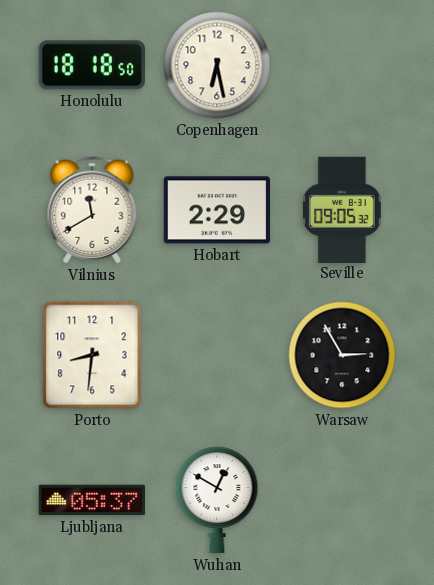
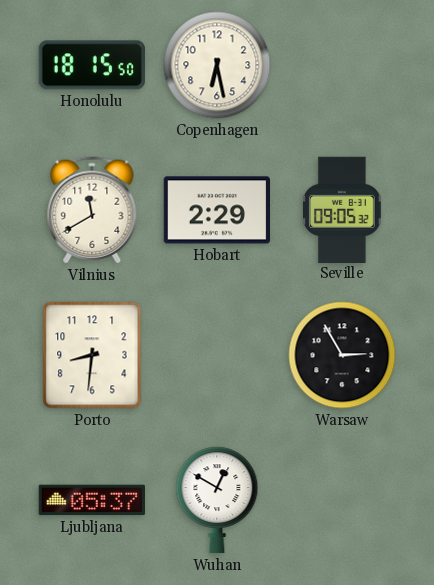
Honolulu: 18:18 -> 18:15
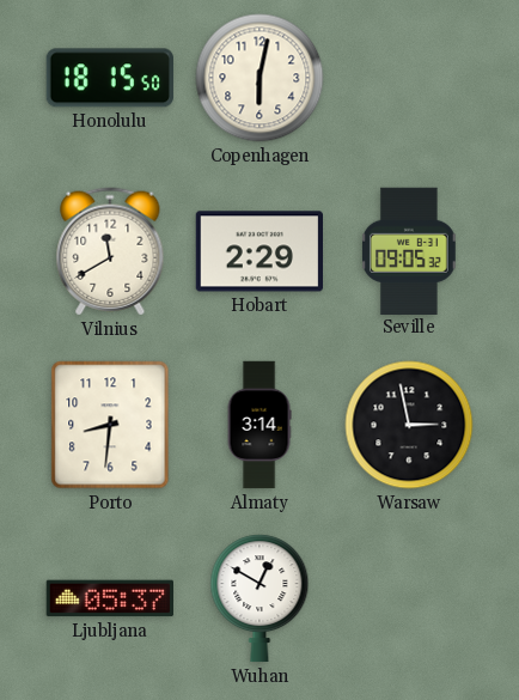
Copenhagen: 6:28 -> 6:02
Almaty: none -> 3:14
Warsaw: 2:55 -> 2:58
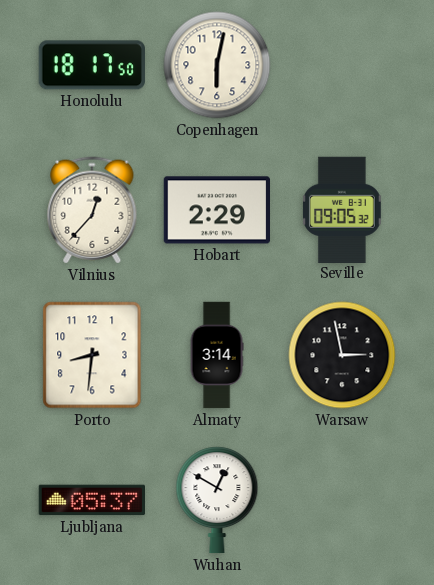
Honolulu: 18:15 -> 18:17
Vilnius: 11:40 -> 12:37
